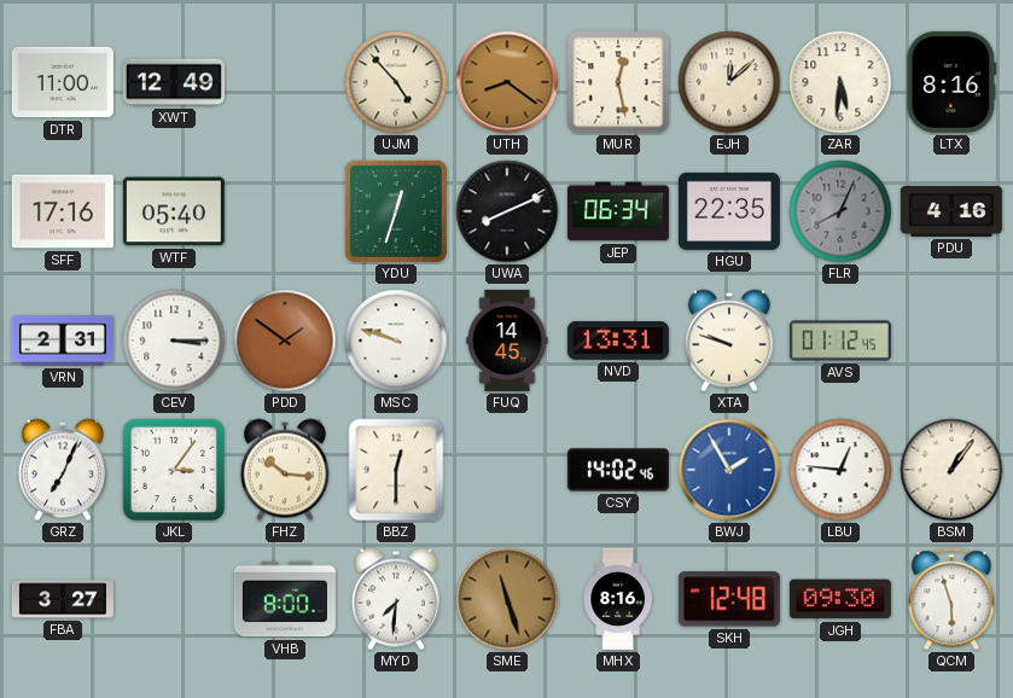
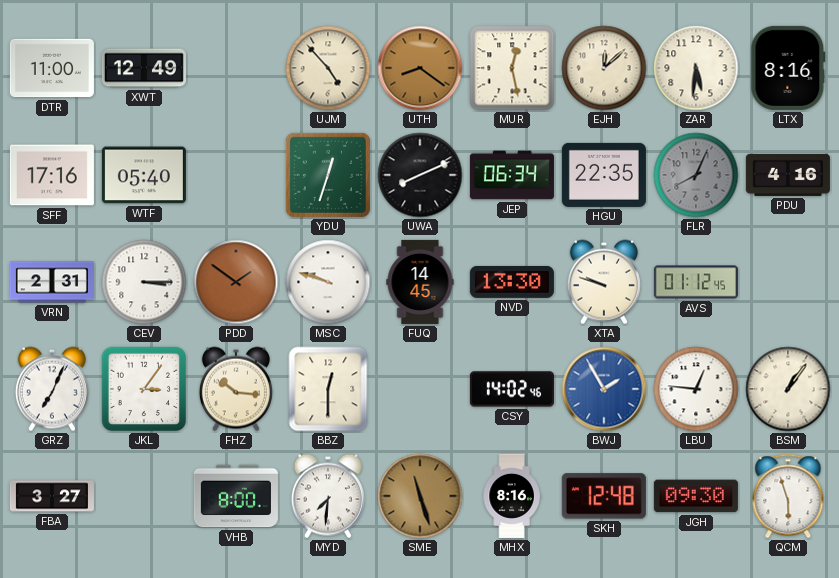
NVD: 13:31 -> 13:30
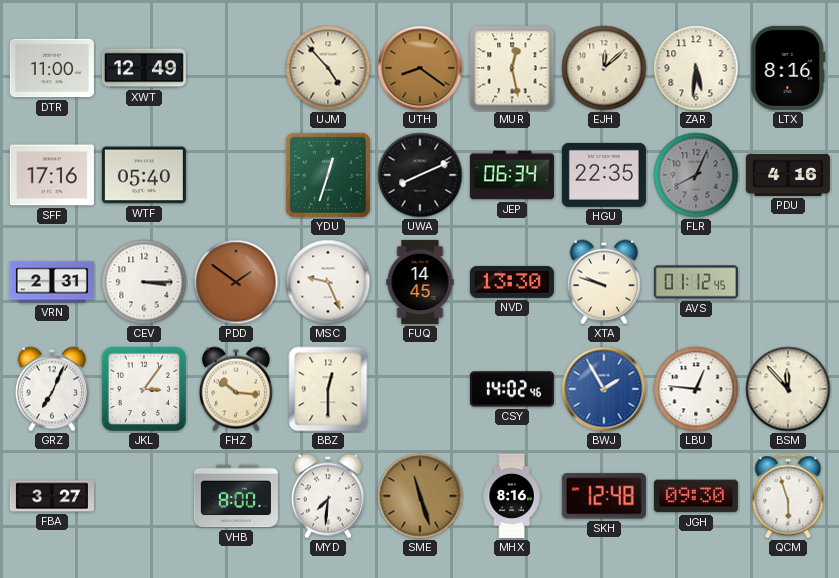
MSC: 9:48 -> 9:26
BSM: 1:06 -> 11:53
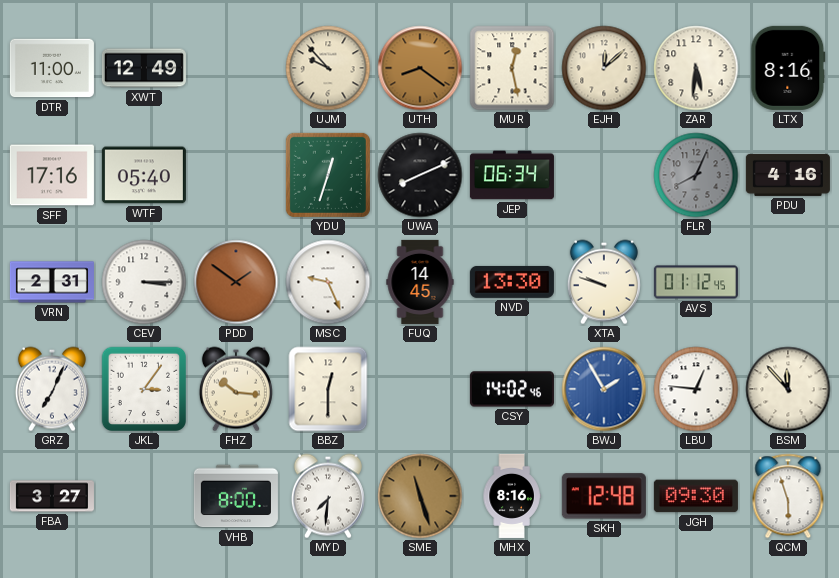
UJM: 4:53 -> 9:53
HGU: 22:35 -> none
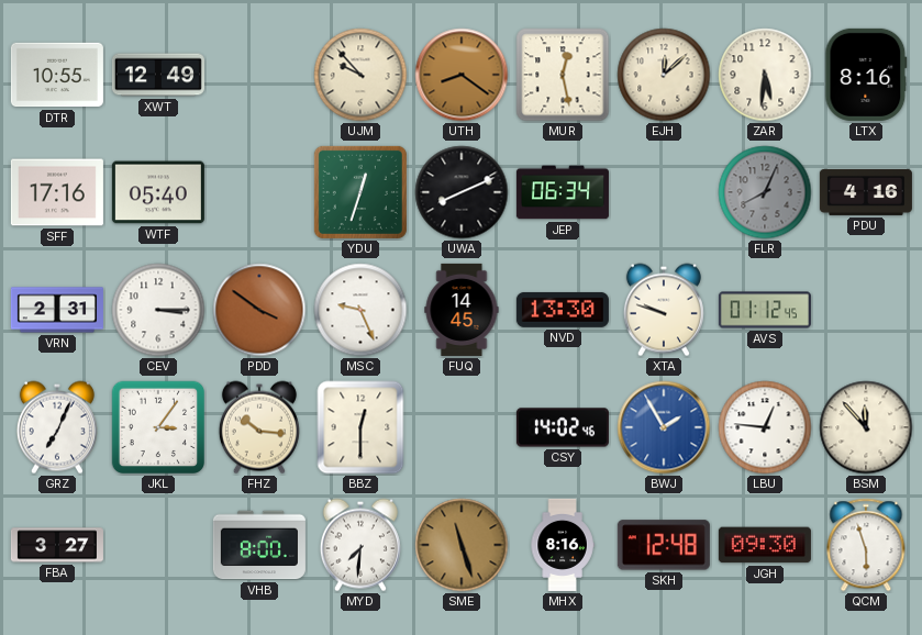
DTR: 11:00 -> 10:55
PDD: 1:51 -> 3:51
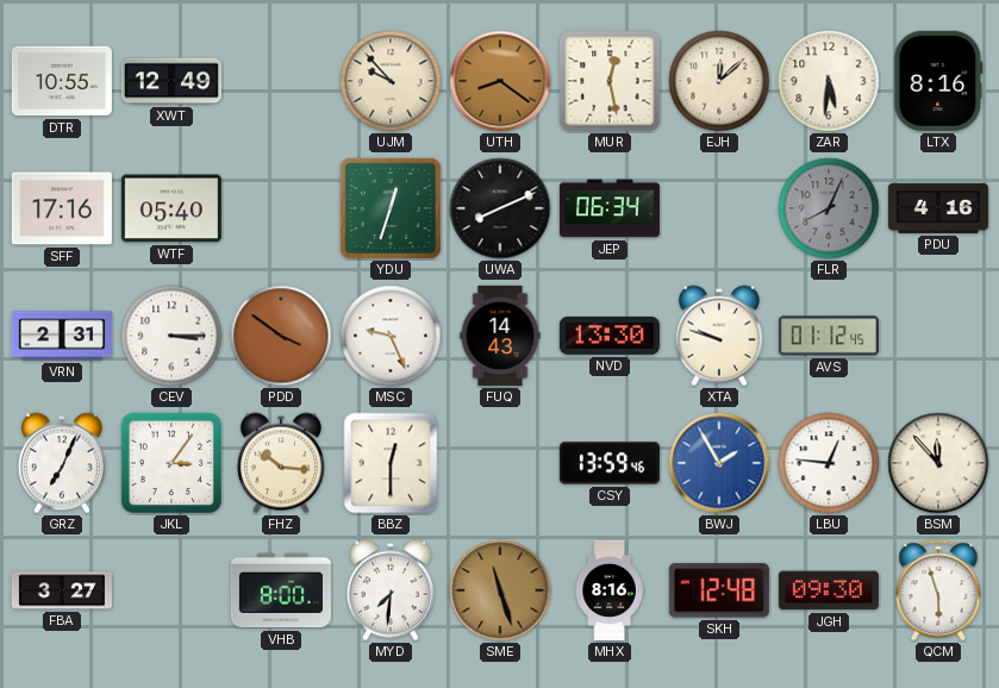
FUQ: 14:45 -> 14:43
CSY: 14:02 -> 13:59
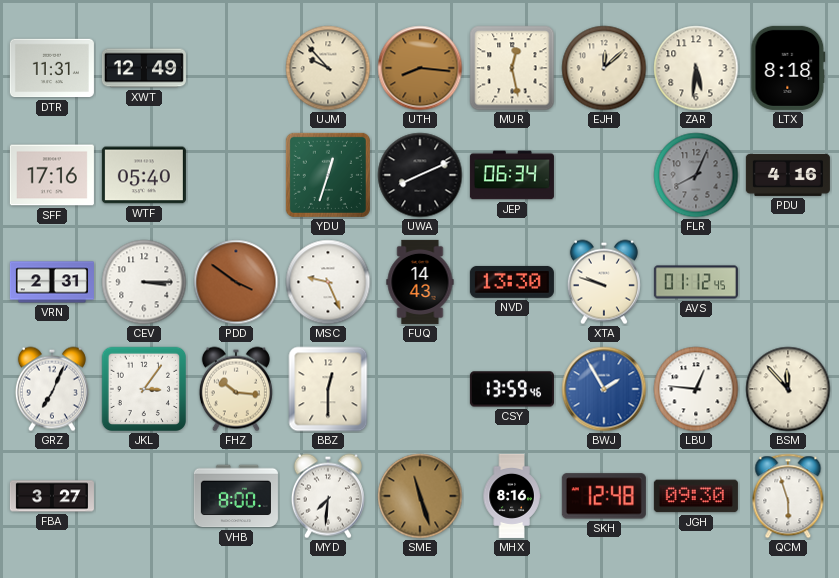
DTR: 10:55 -> 11:31
UTH: 8:21 -> 8:16
LTX: 8:16 -> 8:18
